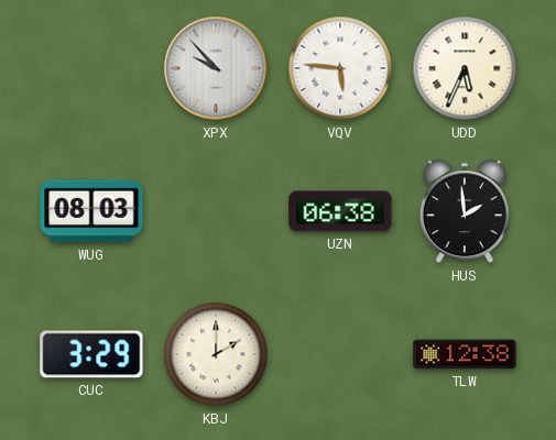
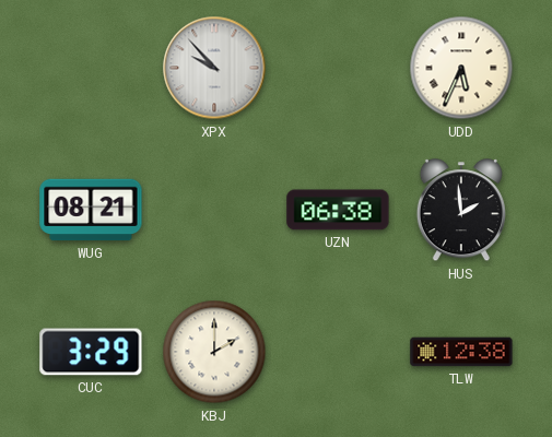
VQV: 5:46 -> none
WUG: 08:03 -> 08:21
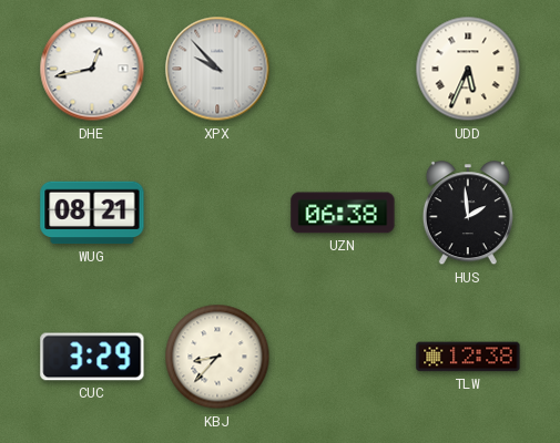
DHE: none -> 12:43
KBJ: 2:00 -> 8:37
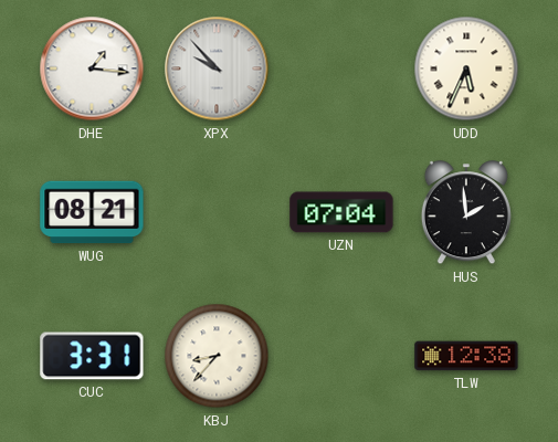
DHE: 12:43 -> 1:16
UZN: 06:38 -> 07:04
CUC: 3:29 -> 3:31
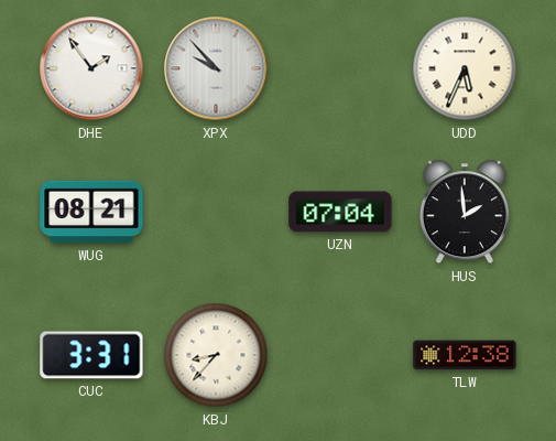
DHE: 1:16 -> 1:54
